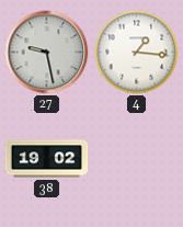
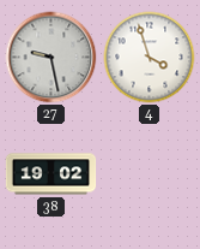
4: 1:16 -> 3:57
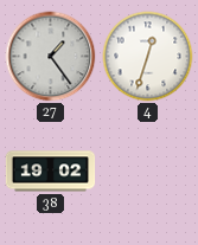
27: 9:28 -> 1:24
4: 3:57 -> 12:33
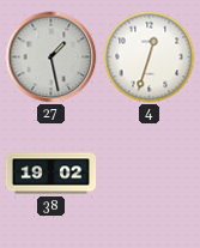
27: 1:24 -> 1:28
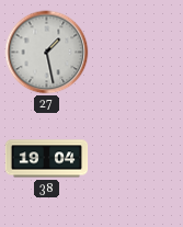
4: 12:33 -> none
38: 19:02 -> 19:04
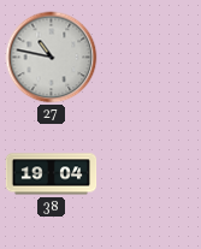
27: 1:28 -> 10:47
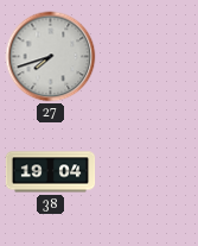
27: 10:47 -> 7:42
